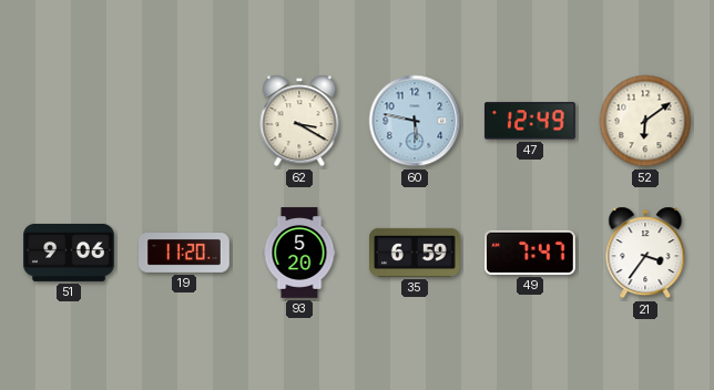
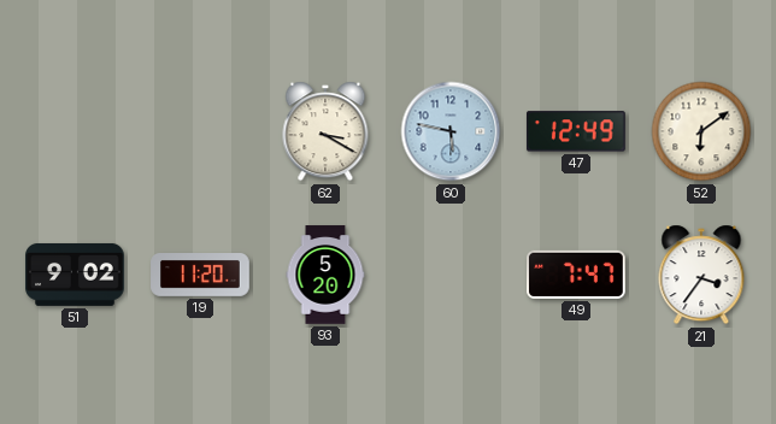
51: 9:06 -> 9:02
35: 6:59 -> none
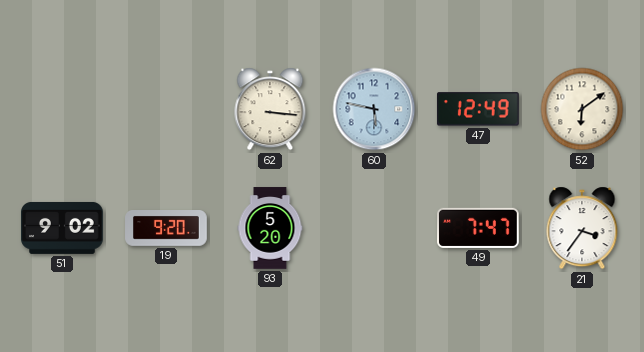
62: 3:20 -> 3:16
19: 11:20 -> 9:20
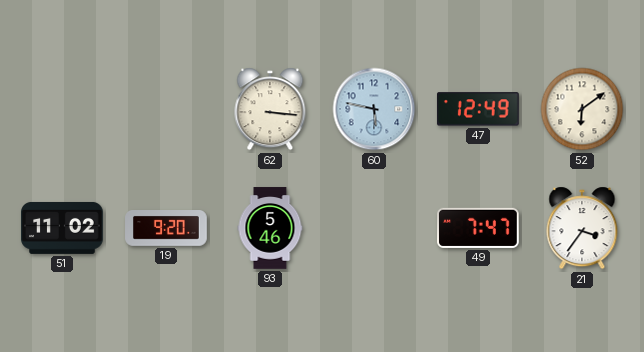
51: 9:02 -> 11:02
93: 5:20 -> 5:46
